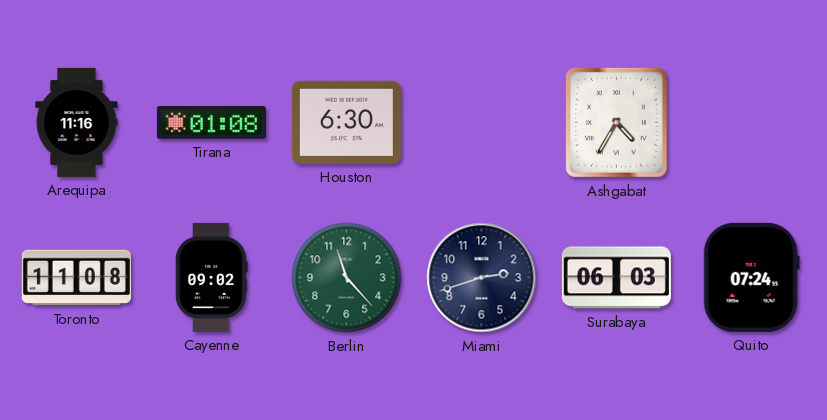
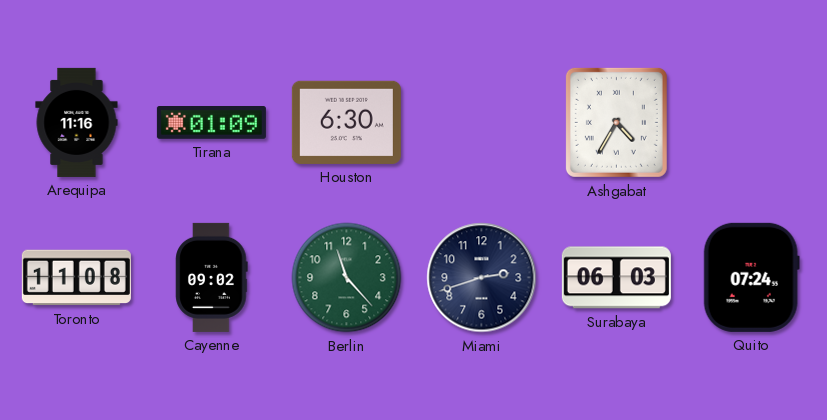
Tirana: 01:08 -> 01:09
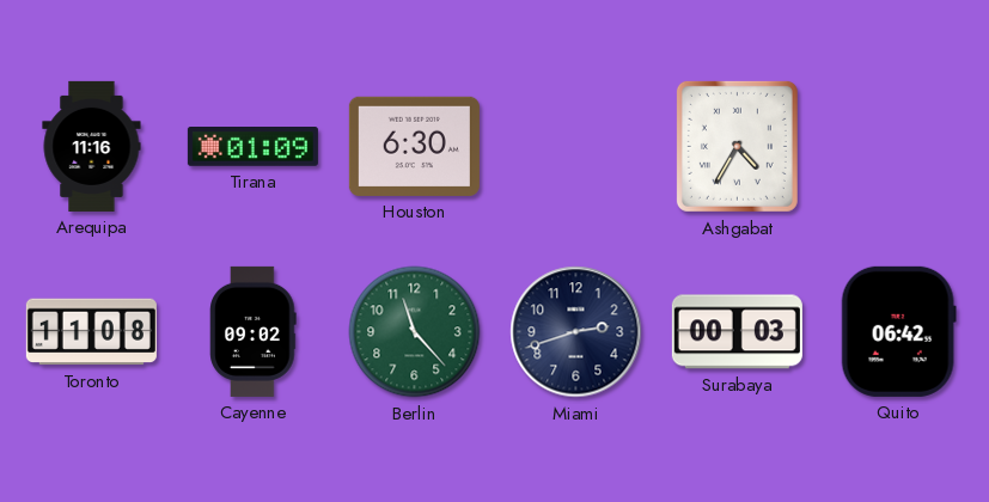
Surabaya: 06:03 -> 00:03
Quito: 07:24 -> 06:42
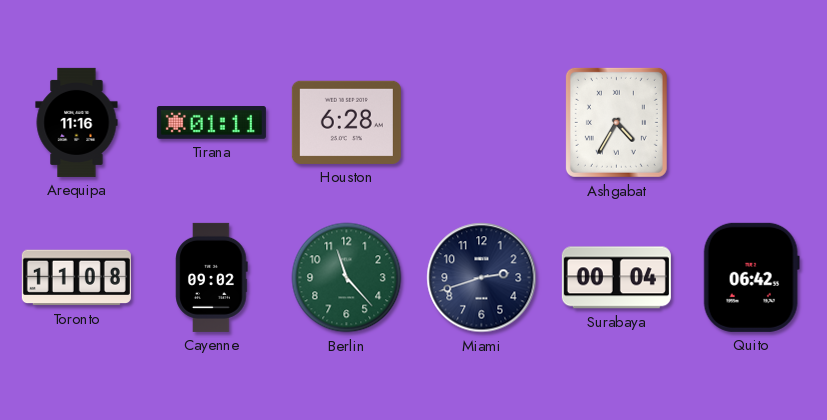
Tirana: 01:09 -> 01:11
Houston: 6:30 -> 6:28
Surabaya: 00:03 -> 00:04
